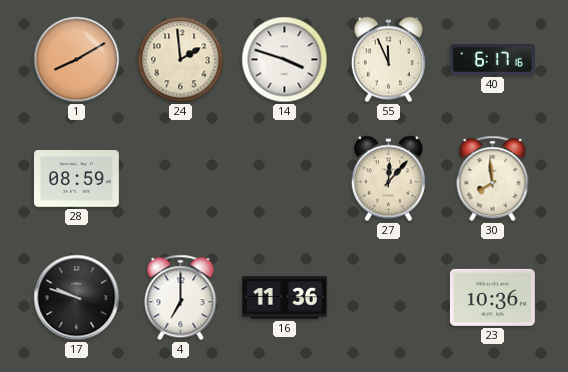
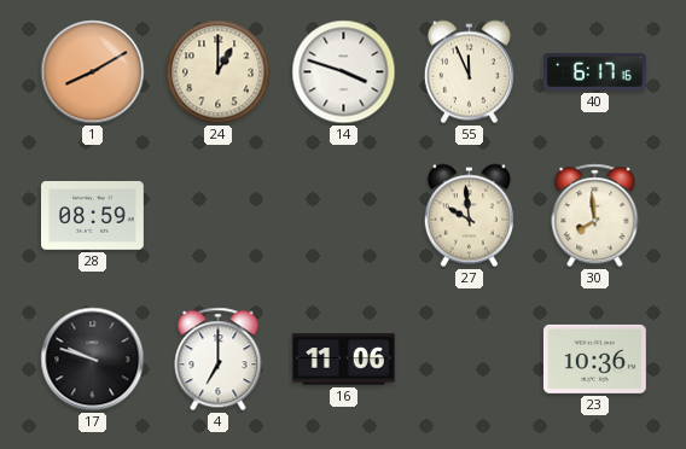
24: 1:59 -> 1:00
27: 12:07 -> 9:59
16: 11:36 -> 11:06
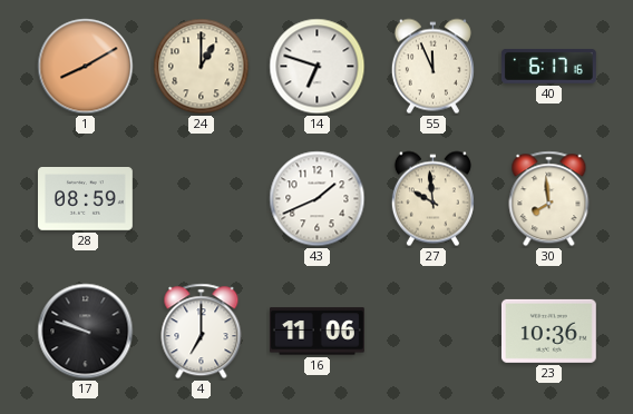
14: 3:48 -> 6:48
43: none -> 1:41
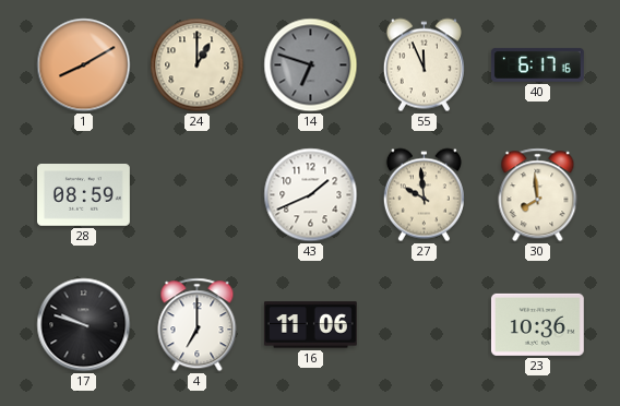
14 dial: white -> grey
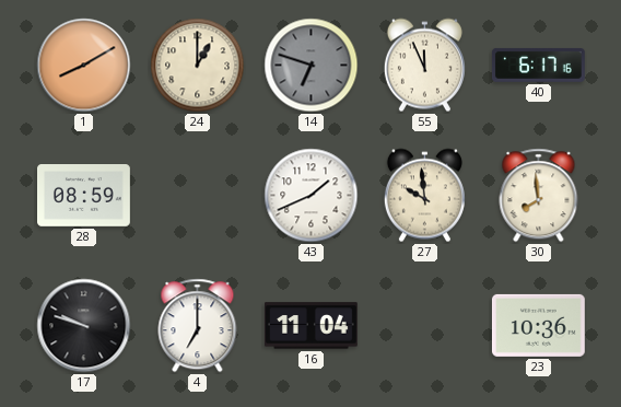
16: 11:06 -> 11:04
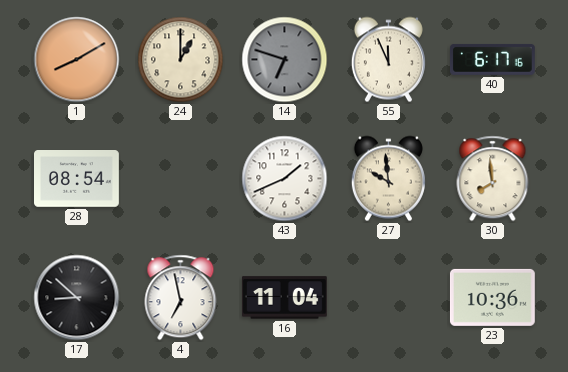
28: 08:59 -> 08:54
17: 9:48 -> 8:52
4: 7:00 -> 6:58
